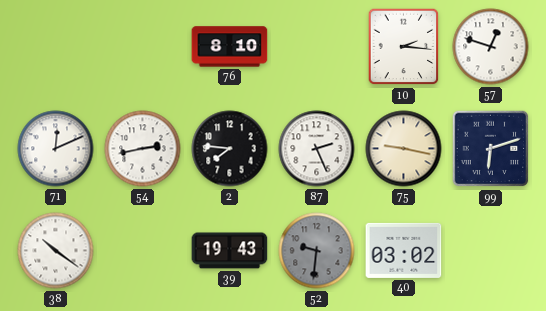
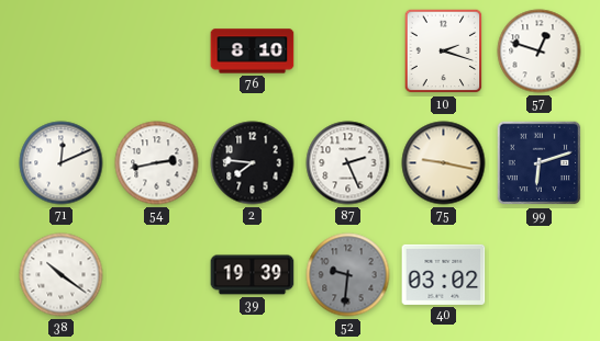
10: 2:16 -> 2:18
39: 19:43 -> 19:39
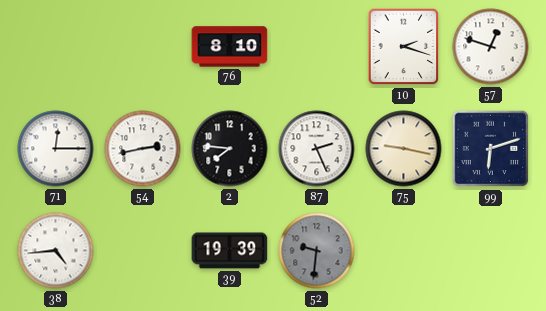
71: 12:11 -> 12:15
38: 10:21 -> 4:44
40: 03:02 -> none
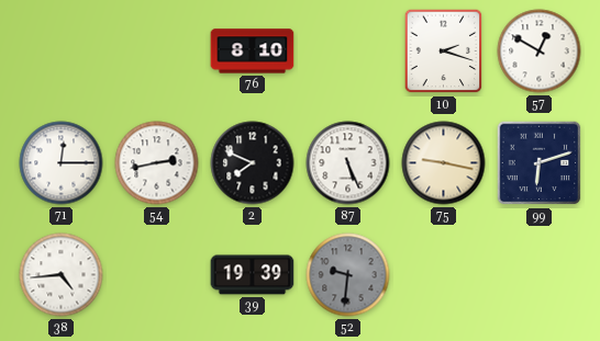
57: 12:48 -> 12:50
2: 7:46 -> 7:49
87: 2:26 -> 5:26
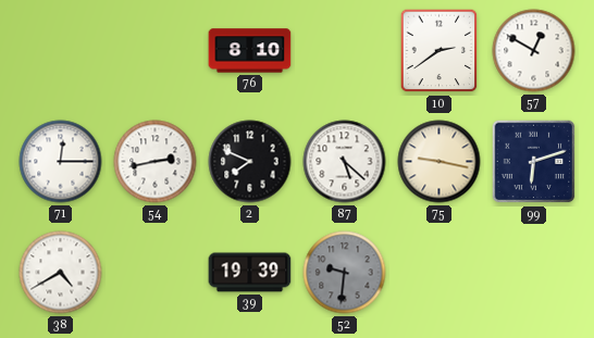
10: 2:18 -> 2:39
87: 5:26 -> 5:22
38: 4:44 -> 4:40
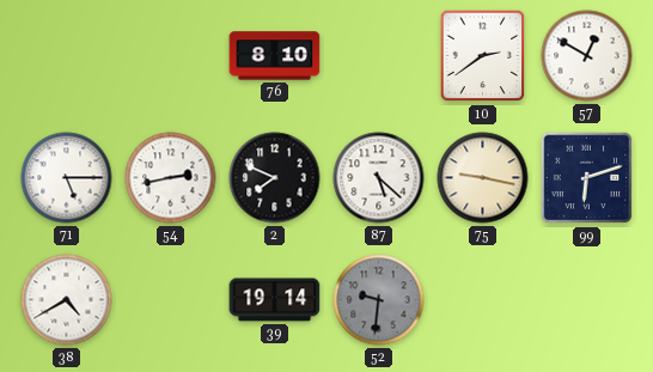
71: 12:15 -> 5:15
39: 19:39 -> 19:14
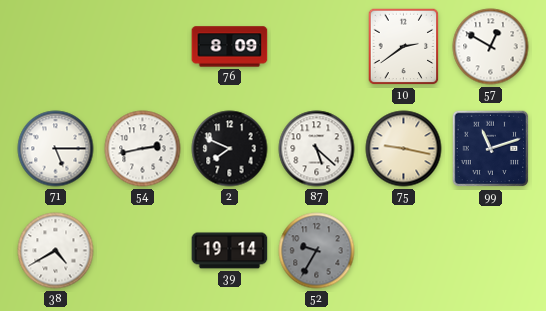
76: 8:10 -> 8:09
99: 6:12 -> 11:12
52: 9:31 -> 9:35
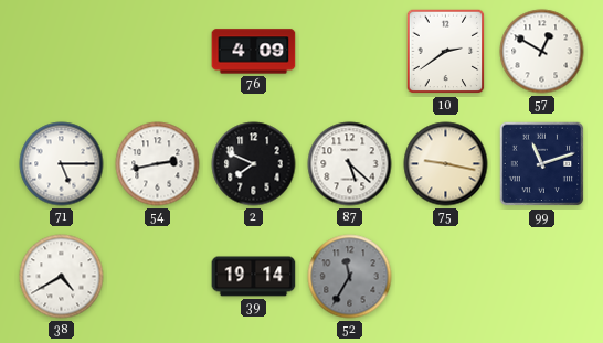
76: 8:09 -> 4:09
52: 9:35 -> 11:35
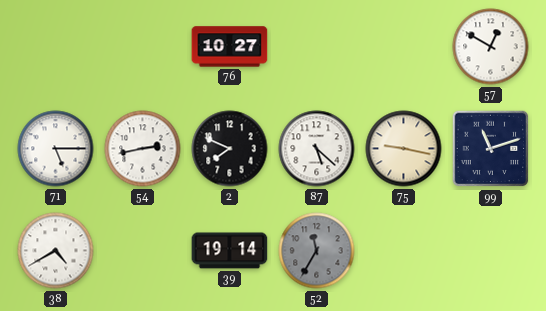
76: 4:09 -> 10:27
10: 2:39 -> none
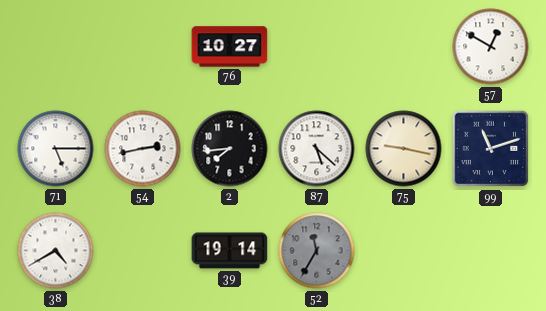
2: 7:49 -> 7:44
